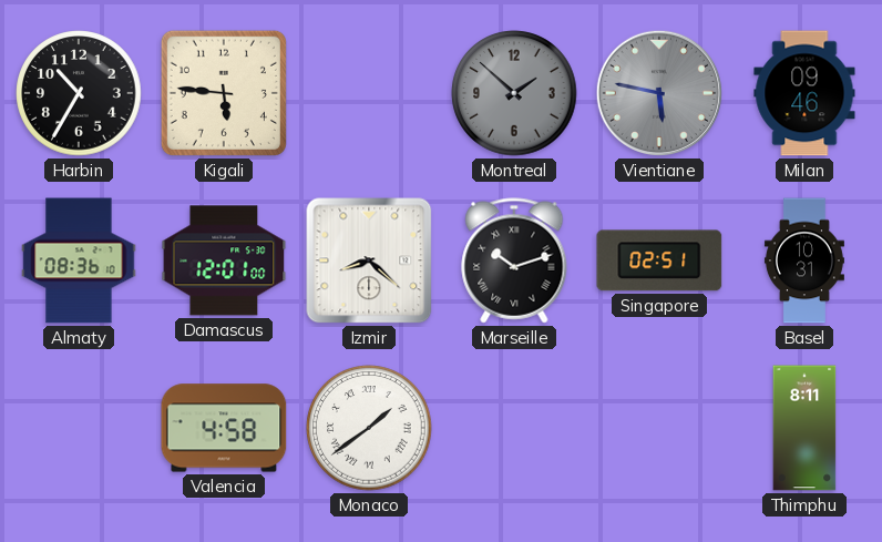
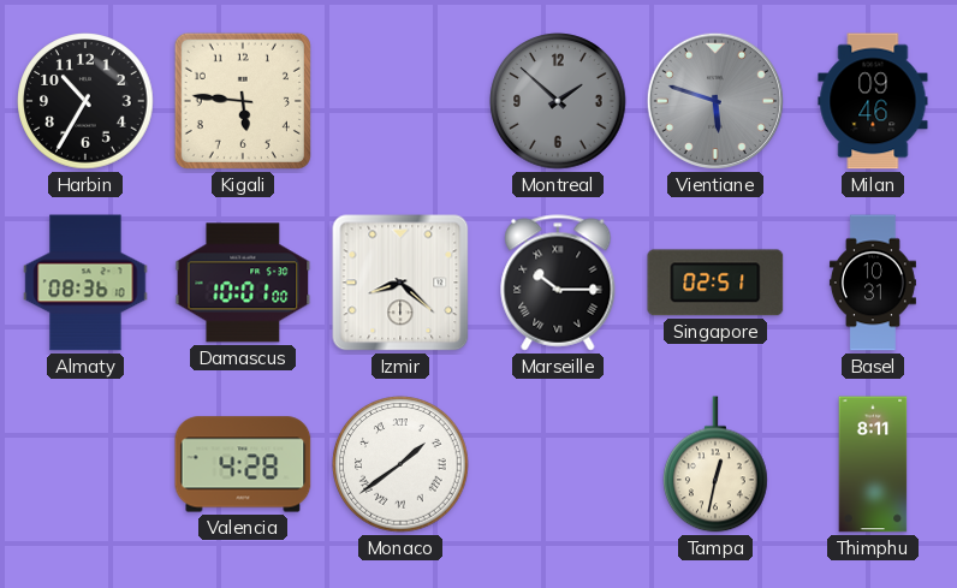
Vientiane: 5:47 -> 5:48
Damascus: 12:01 -> 10:01
Marseille: 10:12 -> 10:15
Valencia: 4:58 -> 4:28
Tampa: none -> 12:32
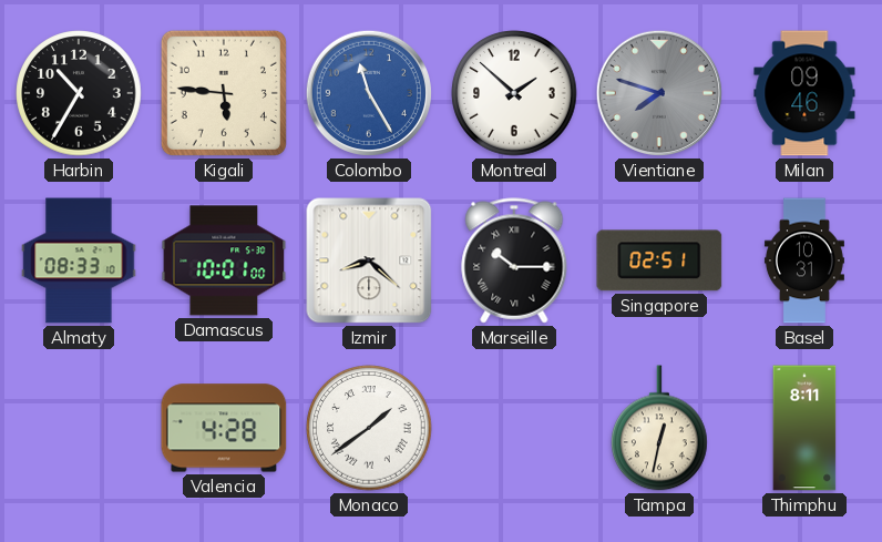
Colombo: none -> 11:25
Montreal dial: grey -> white
Vientiane: 5:48 -> 7:48
Almaty: 08:36 -> 08:33
